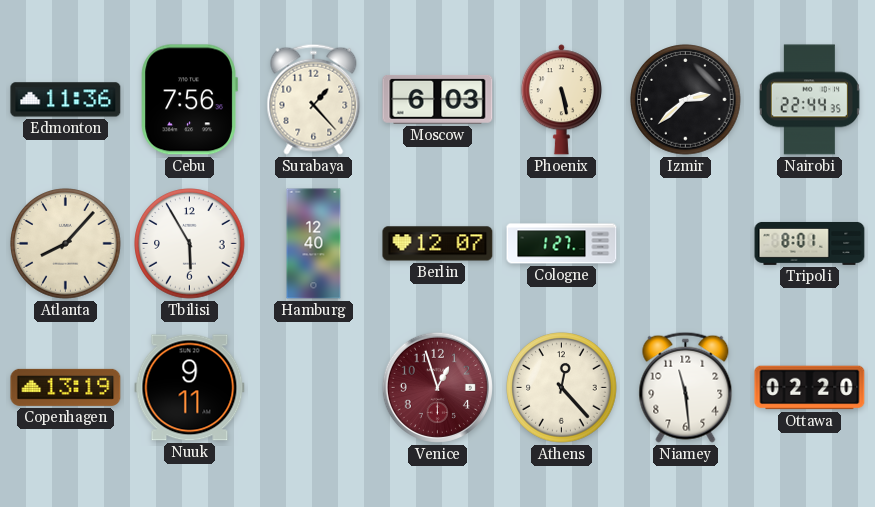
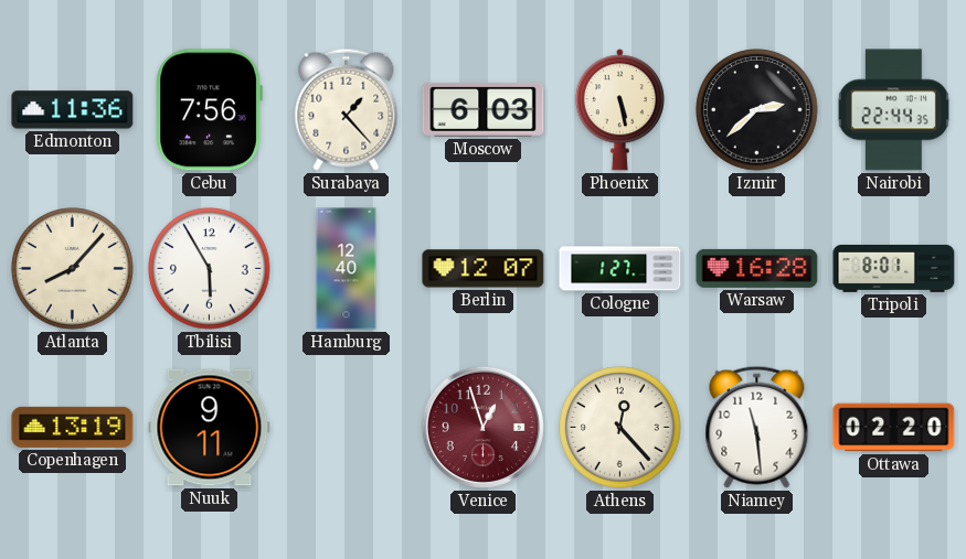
Warsaw: none -> 16:28
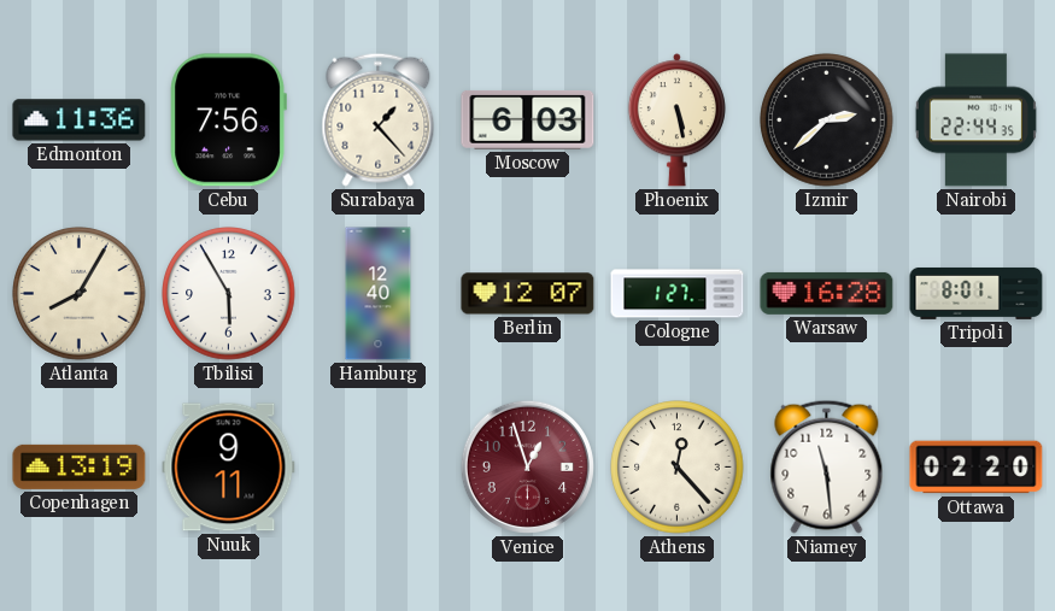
Atlanta: 8:07 -> 8:05
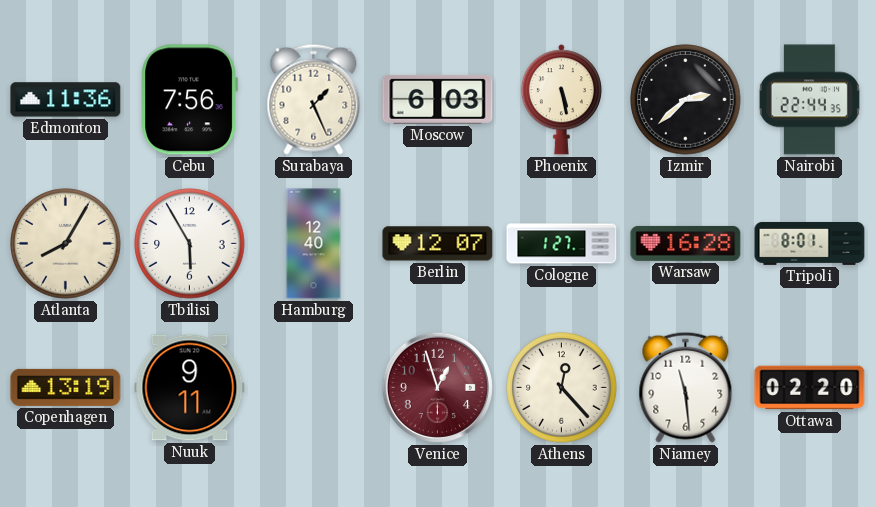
Surabaya: 1:23 -> 1:26
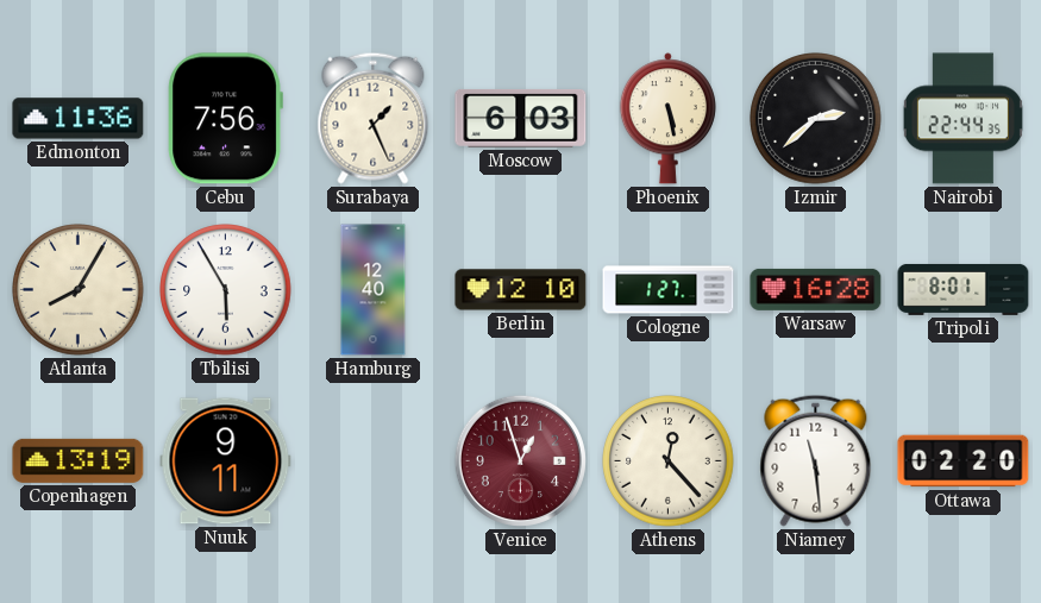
Berlin: 12:07 -> 12:10
